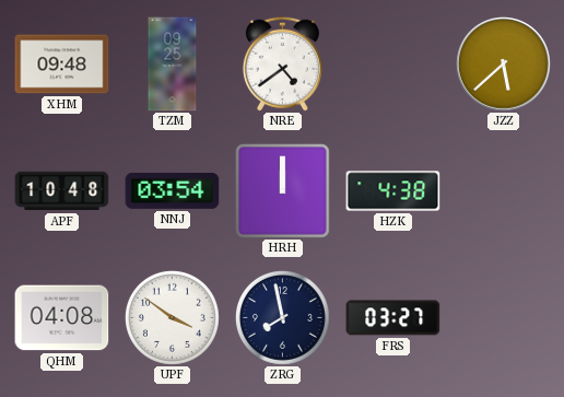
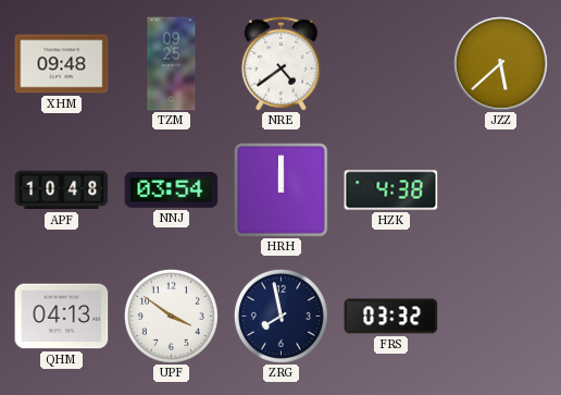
QHM: 04:08 -> 04:13
FRS: 03:27 -> 03:32
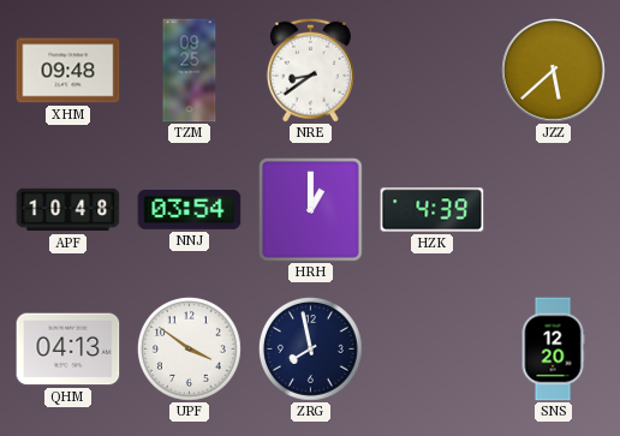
NRE: 4:39 -> 8:39
HRH: 12:00 -> 1:00
HZK: 4:38 -> 4:39
FRS: 03:32 -> none
SNS: none -> 12:20
